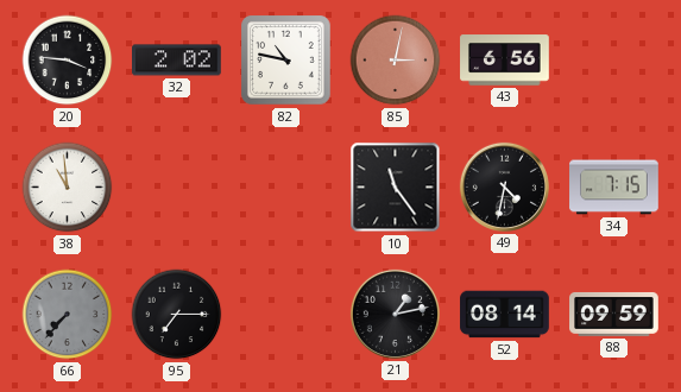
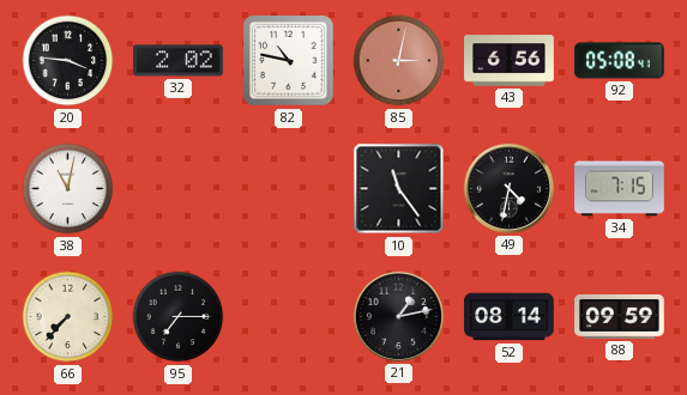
92: none -> 05:08
38: 10:59 -> 11:02
66 dial: grey -> cream
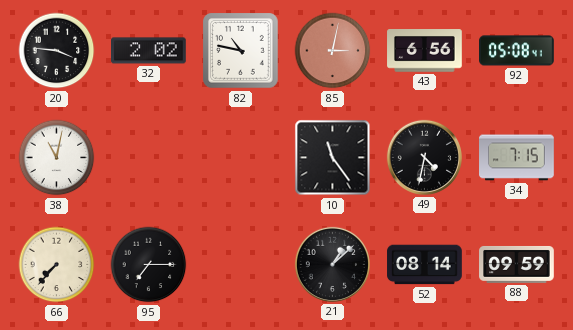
21: 1:13 -> 1:08
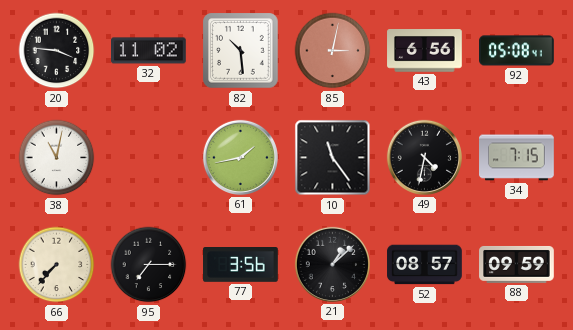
32: 2:02 -> 11:02
82: 10:47 -> 10:29
61: none -> 1:43
77: none -> 3:56
52: 08:14 -> 08:57
